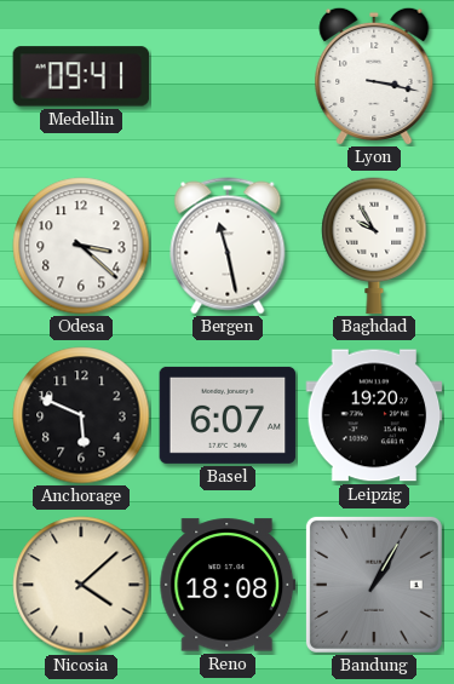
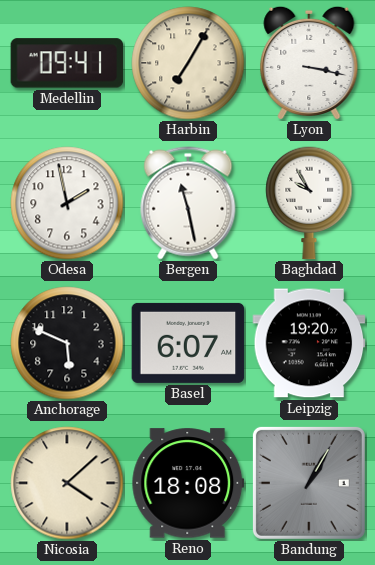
Harbin: none -> 7:05
Odesa: 3:22 -> 1:58
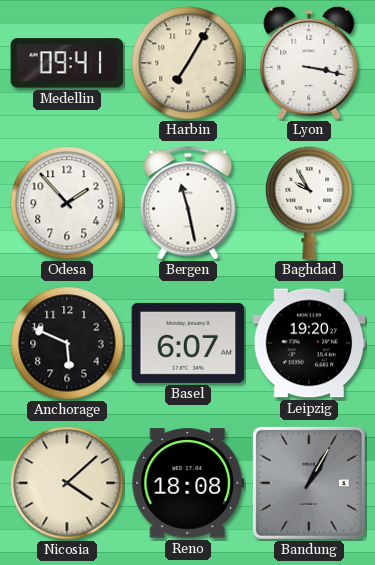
Odesa: 1:58 -> 1:53
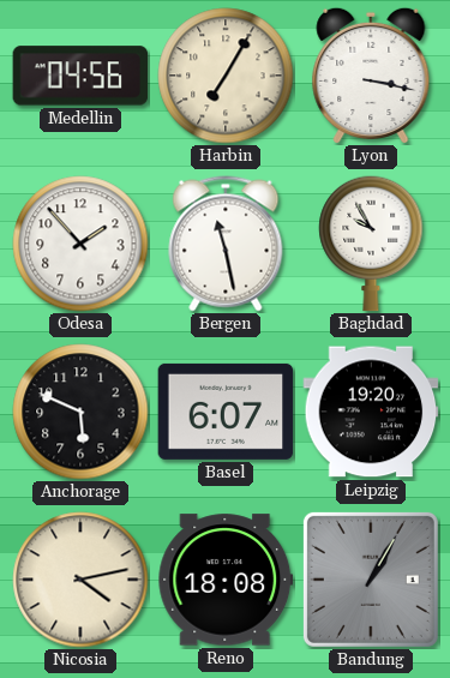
Medellin: 09:41 -> 04:56
Nicosia: 4:08 -> 4:13
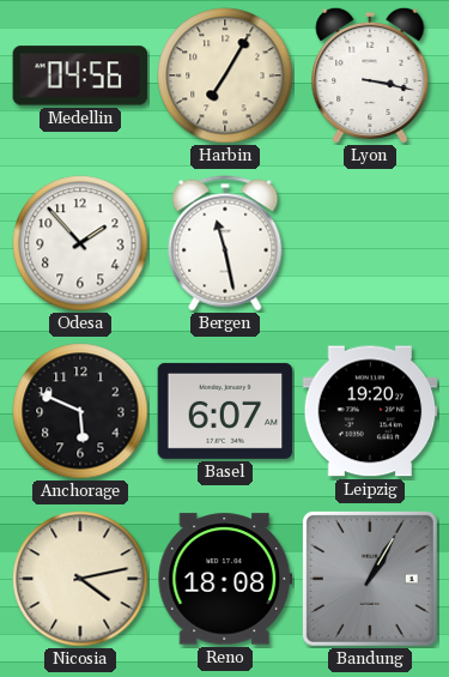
Baghdad: 9:55 -> none
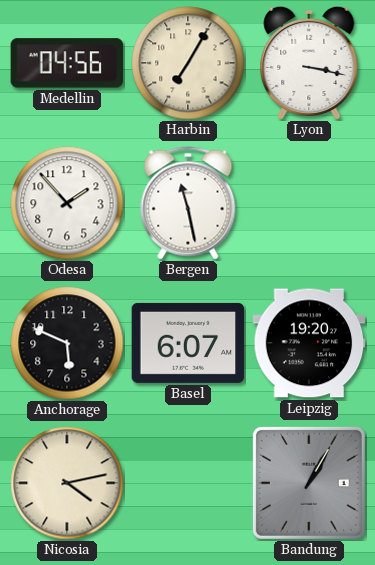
Reno: 18:08 -> none
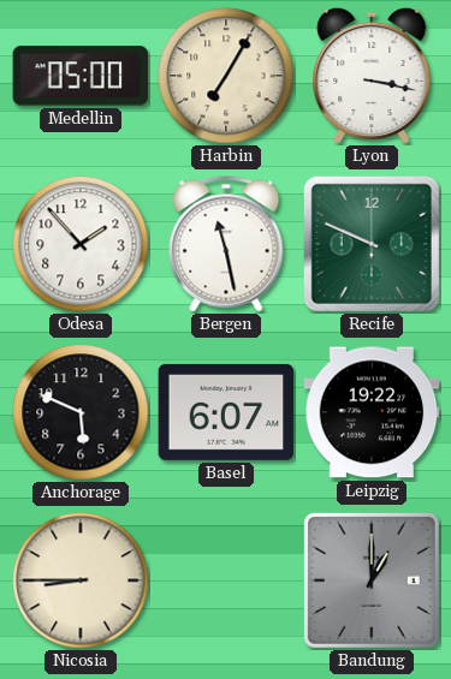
Medellin: 04:56 -> 05:00
Recife: none -> 9:49
Leipzig: 19:20 -> 19:22
Nicosia: 4:13 -> 8:45
Bandung: 1:05 -> 1:00
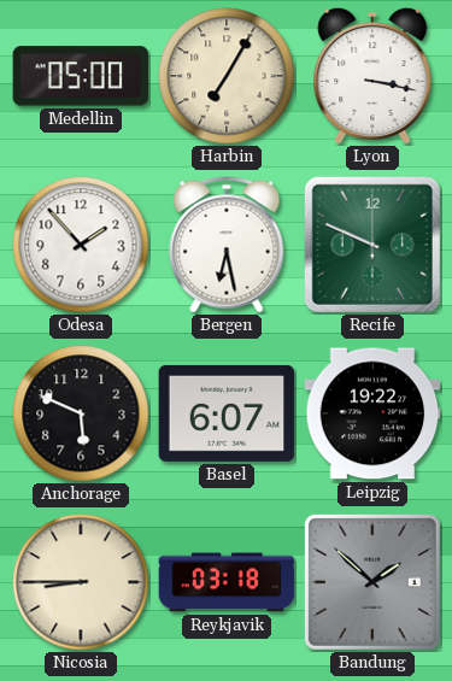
Bergen: 11:28 -> 6:28
Reykjavik: none -> 03:18
Bandung: 1:00 -> 1:52
